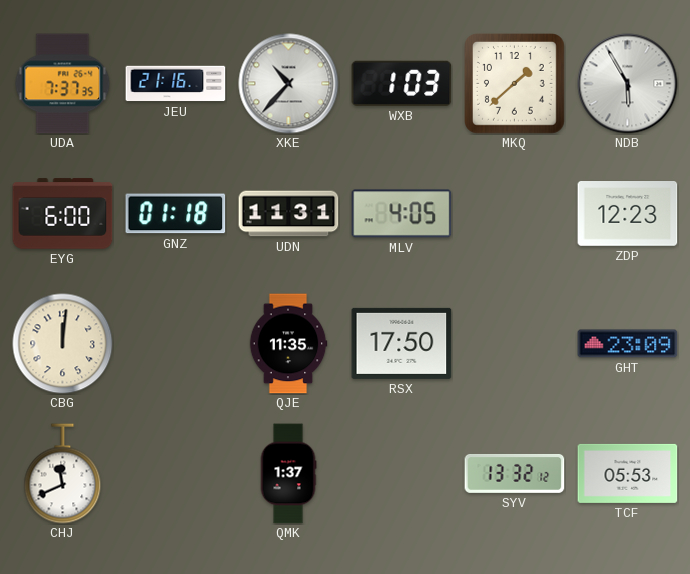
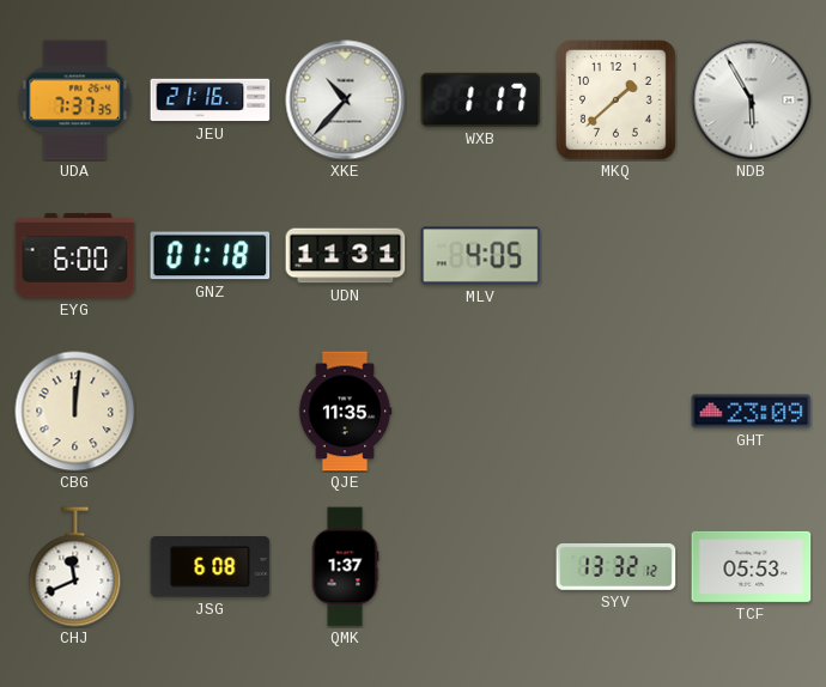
WXB: 1:03 -> 1:17
ZDP: 12:23 -> none
RSX: 17:50 -> none
JSG: none -> 6:08
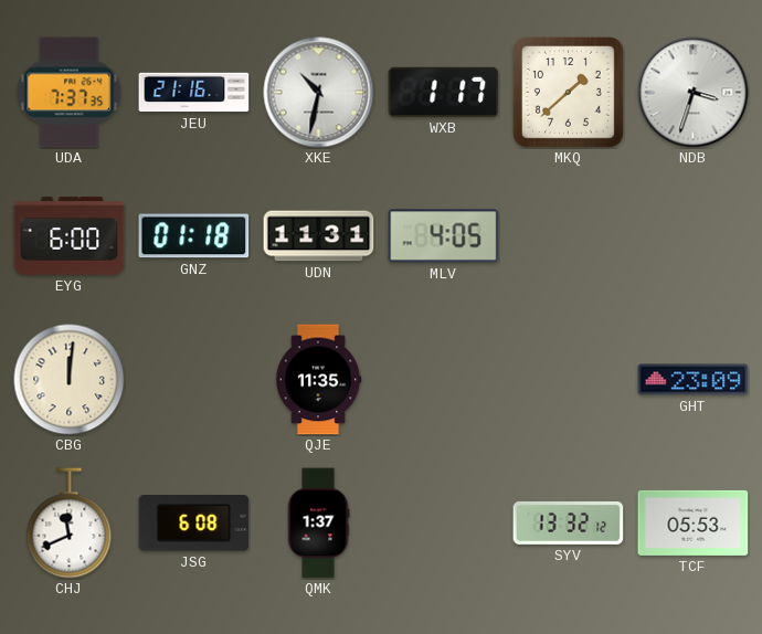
XKE: 10:37 -> 10:32
NDB: 5:55 -> 3:33
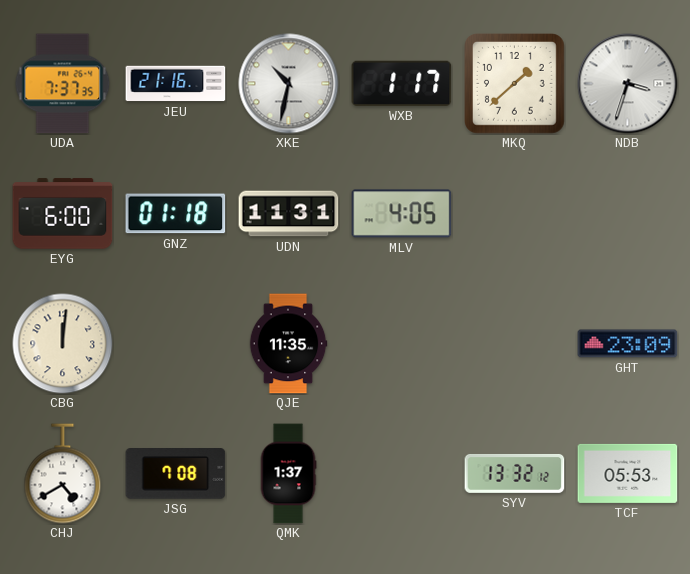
CHJ: 11:41 -> 4:40
JSG: 6:08 -> 7:08
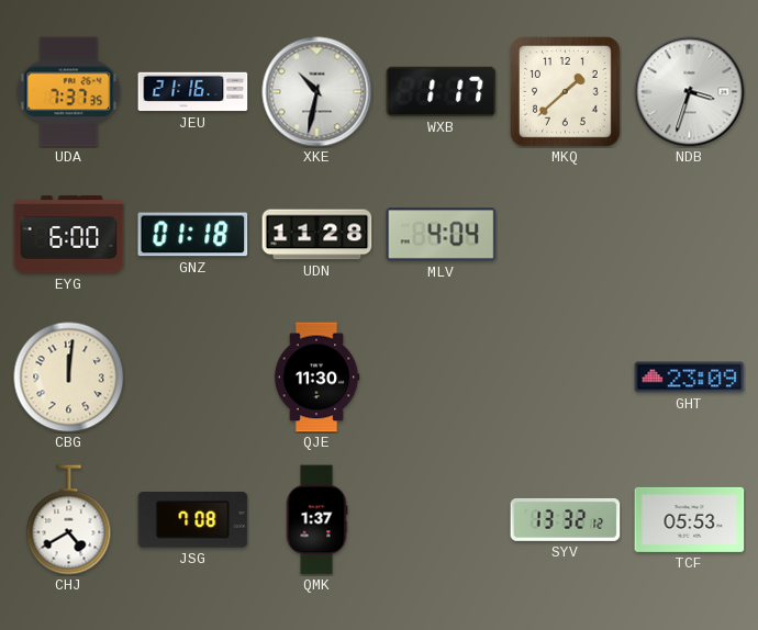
UDN: 11:31 -> 11:28
MLV: 4:05 -> 4:04
QJE: 11:35 -> 11:30
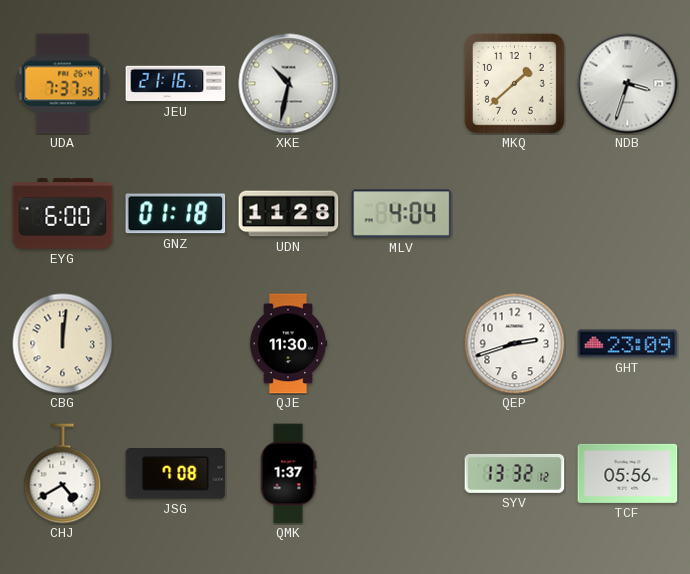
WXB: 1:17 -> none
QEP: none -> 2:42
TCF: 05:53 -> 05:56
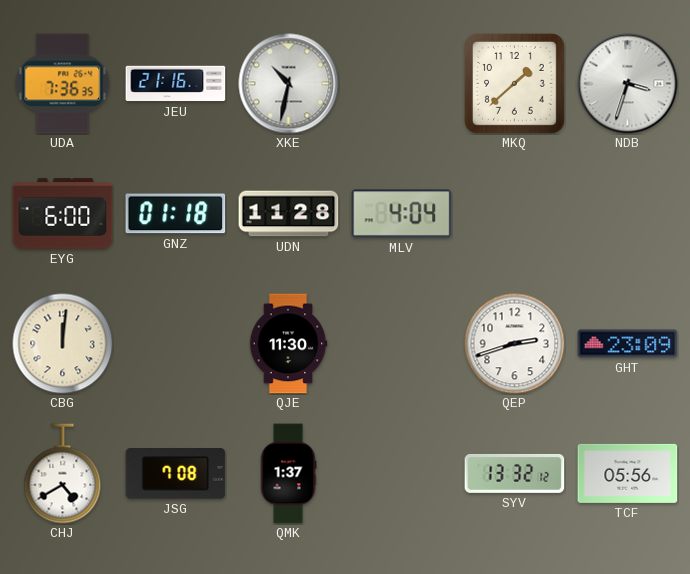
UDA: 7:37 -> 7:36
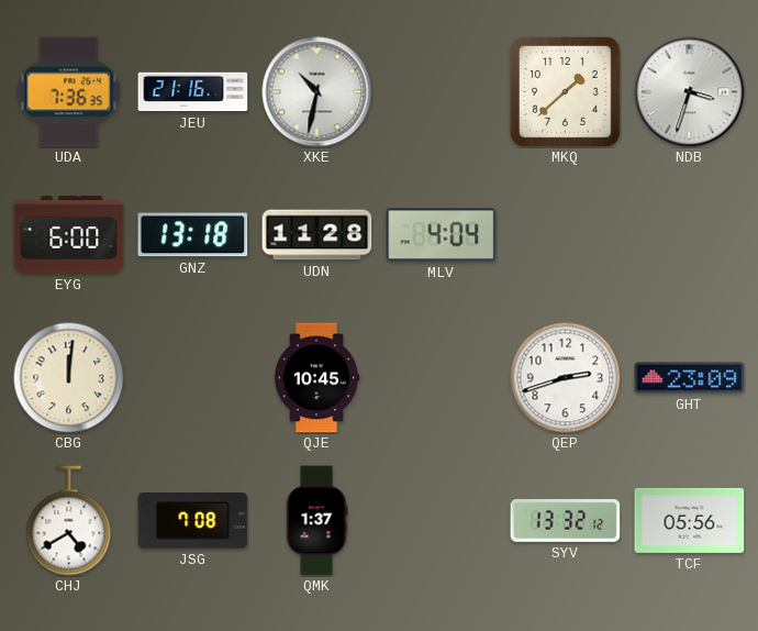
GNZ: 01:18 -> 13:18
QJE: 11:30 -> 10:45
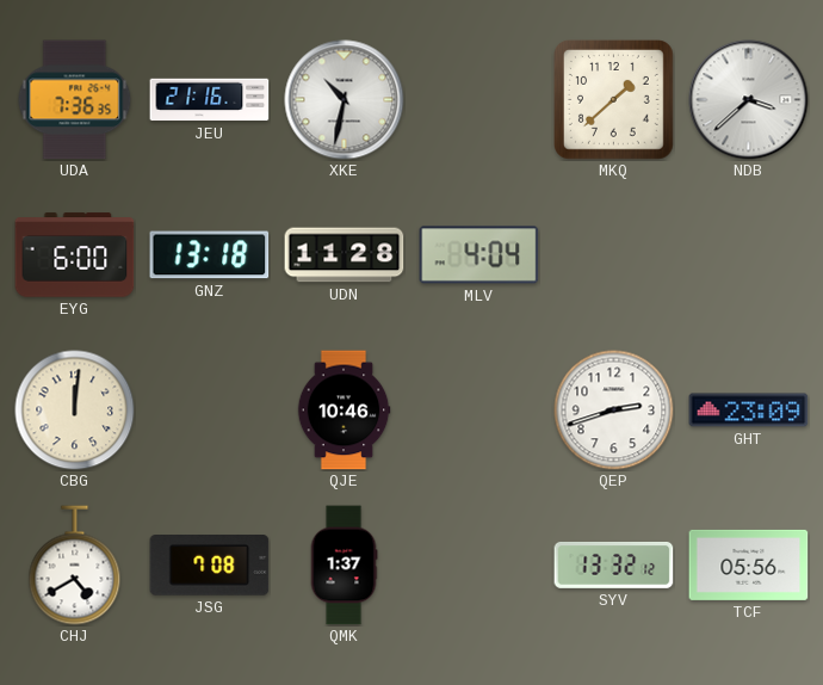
NDB: 3:33 -> 3:38
QJE: 10:45 -> 10:46
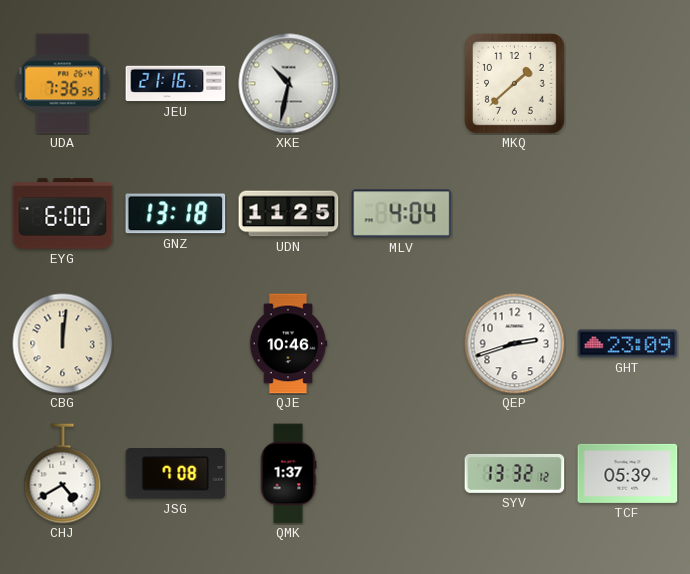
NDB: 3:38 -> none
UDN: 11:28 -> 11:25
TCF: 05:56 -> 05:39
